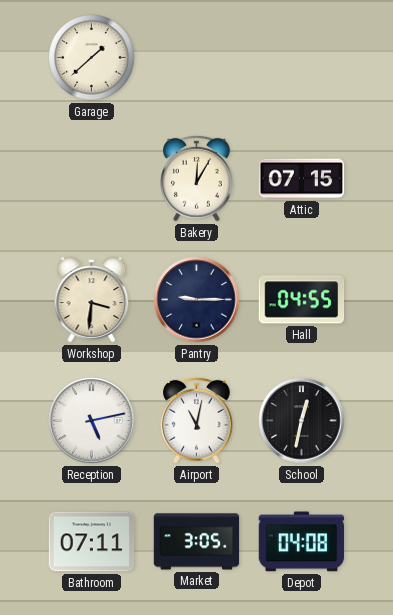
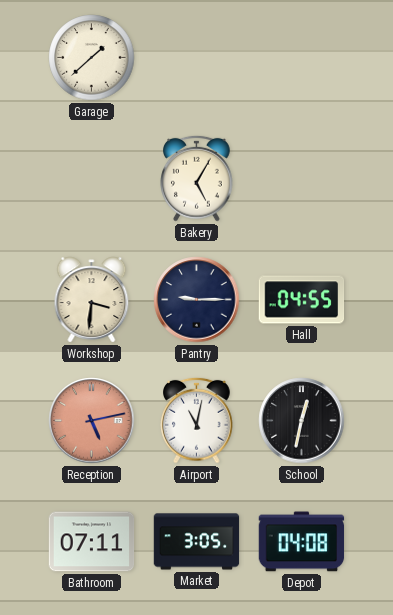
Bakery: 12:05 -> 5:05
Attic: 07:15 -> none
Reception dial: white -> salmon
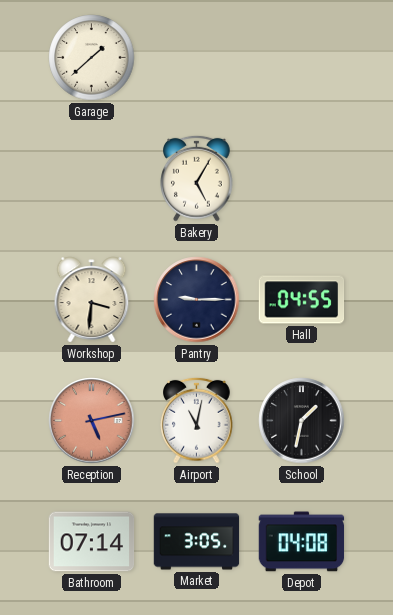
School: 12:32 -> 1:32
Bathroom: 07:11 -> 07:14
